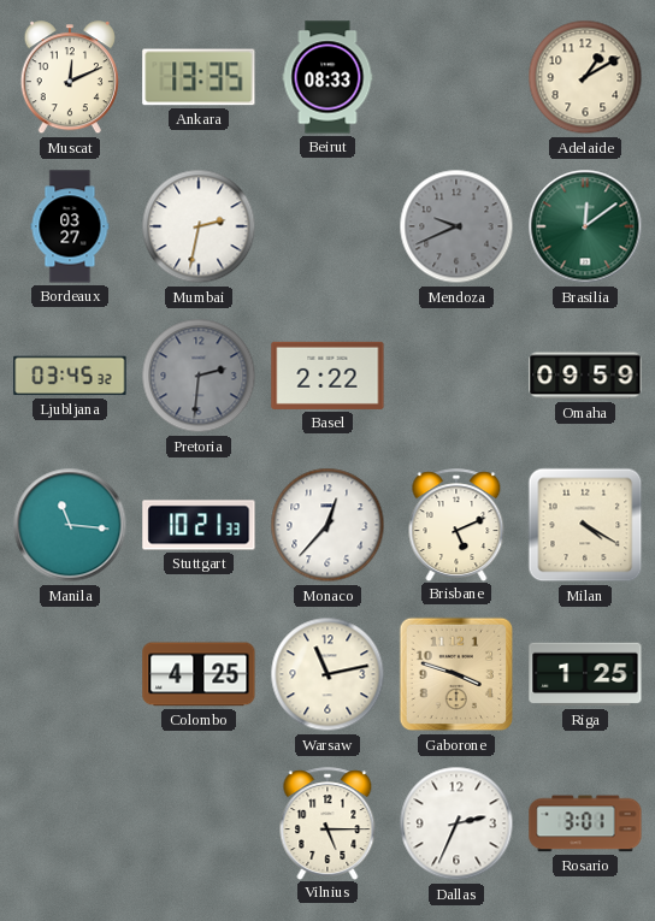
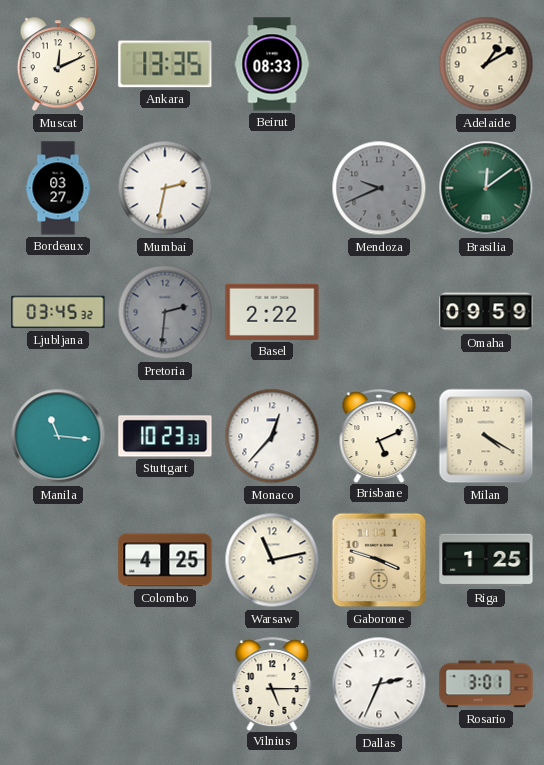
Stuttgart: 10:21 -> 10:23
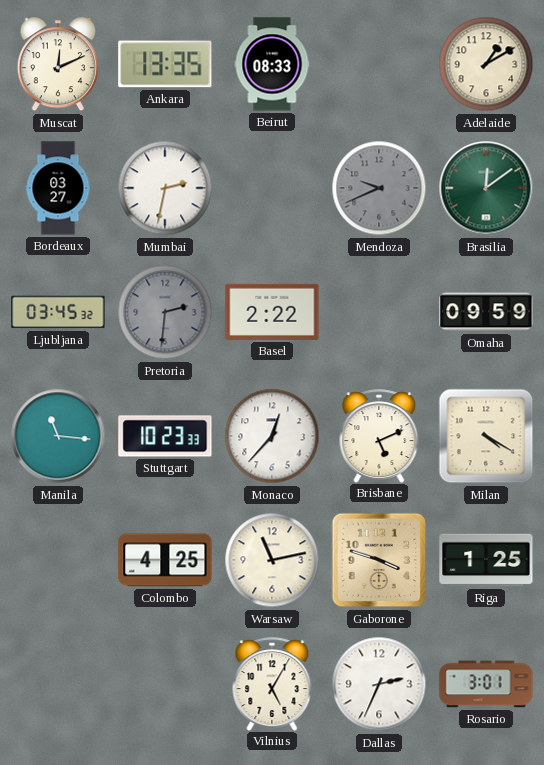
Vilnius: 5:15 -> 5:05
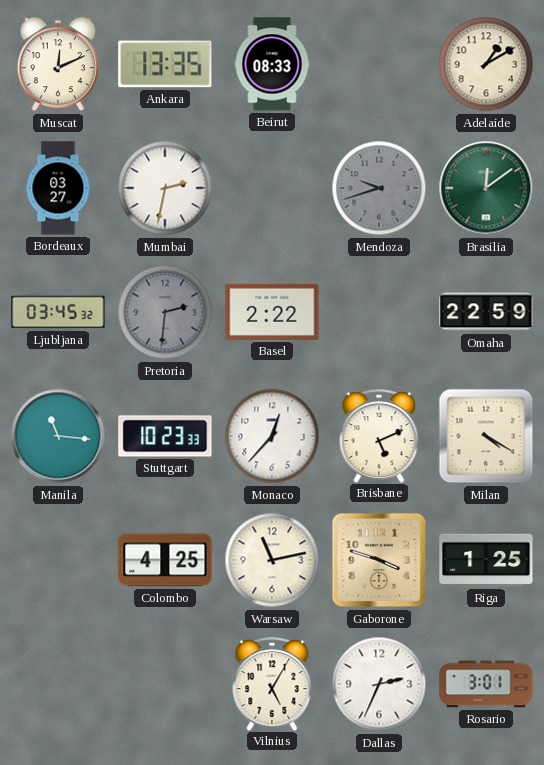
Mendoza: 9:41 -> 9:42
Omaha: 09:59 -> 22:59
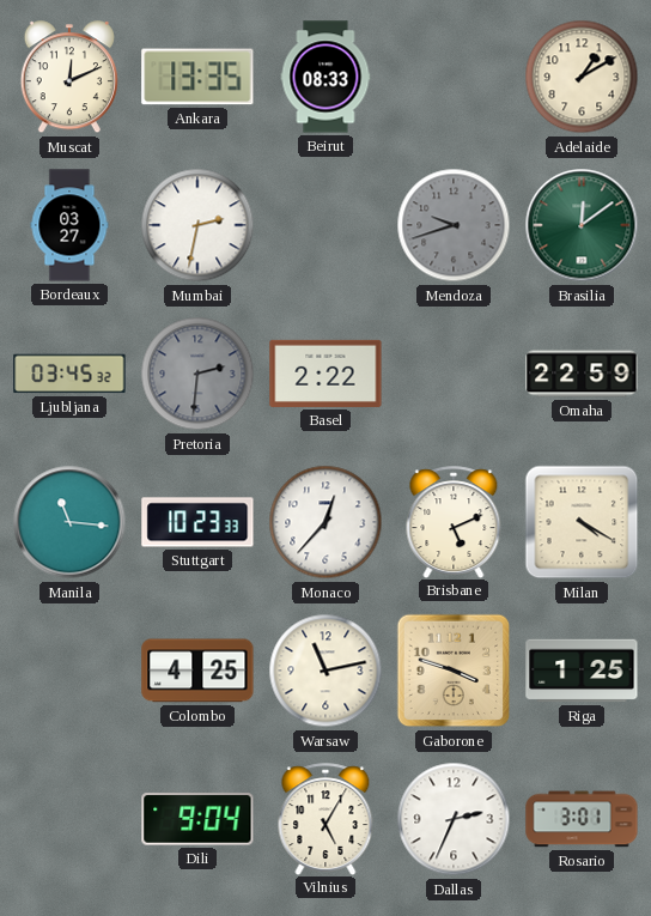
Dili: none -> 9:04
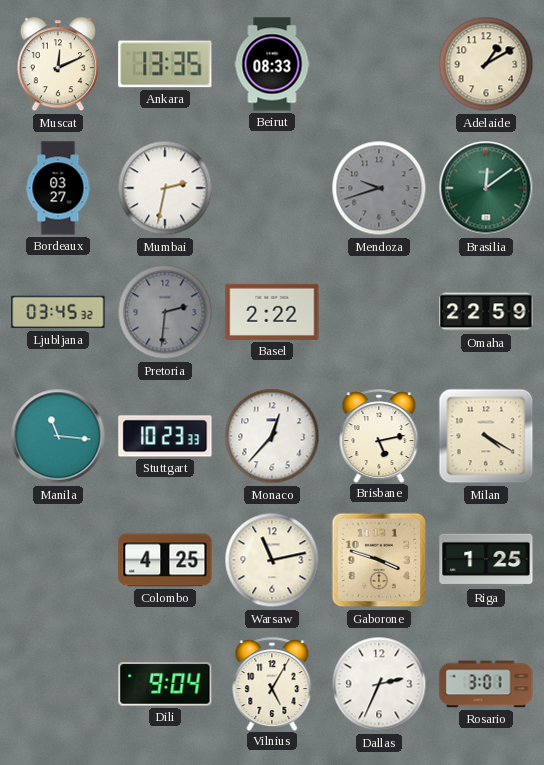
Brisbane: 5:11 -> 5:13
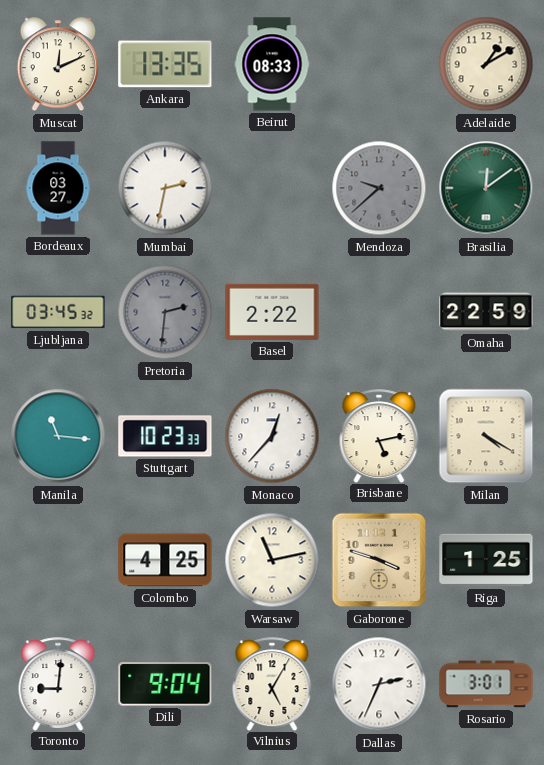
Mendoza: 9:42 -> 9:38
Toronto: none -> 9:01
